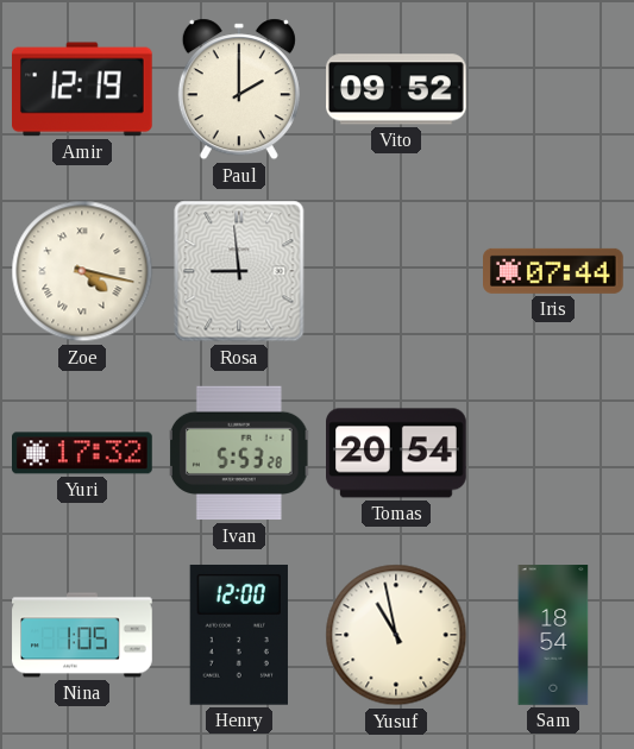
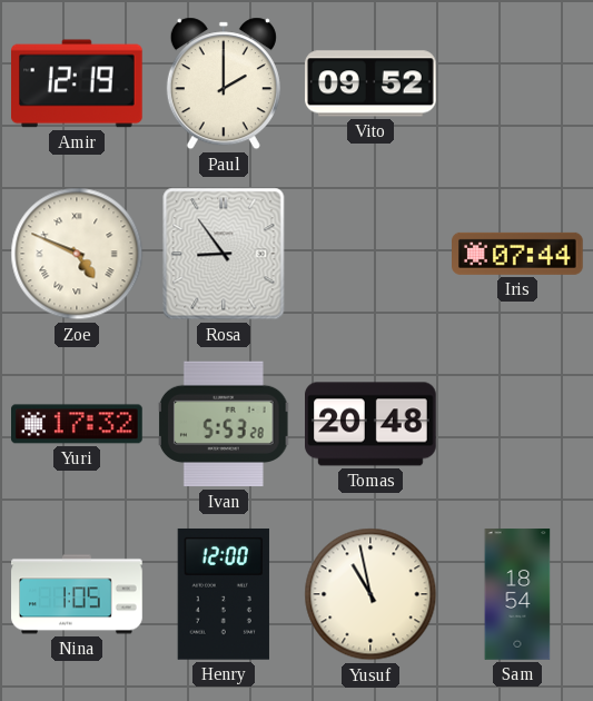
Zoe: 4:17 -> 4:49
Rosa: 8:59 -> 8:54
Tomas: 20:54 -> 20:48
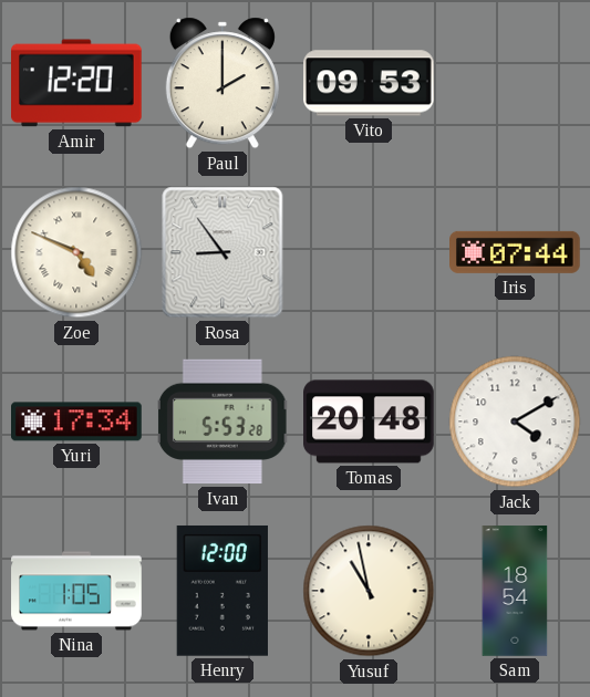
Amir: 12:19 -> 12:20
Vito: 09:52 -> 09:53
Yuri: 17:32 -> 17:34
Jack: none -> 4:10
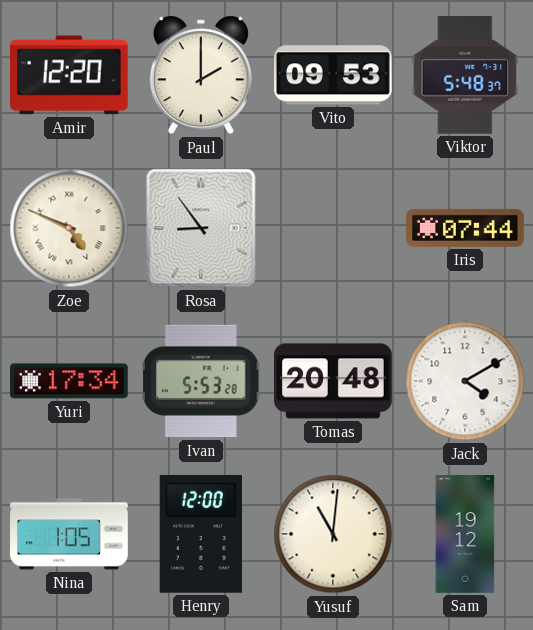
Viktor: none -> 5:48
Yusuf: 10:58 -> 11:01
Sam: 18:54 -> 19:12
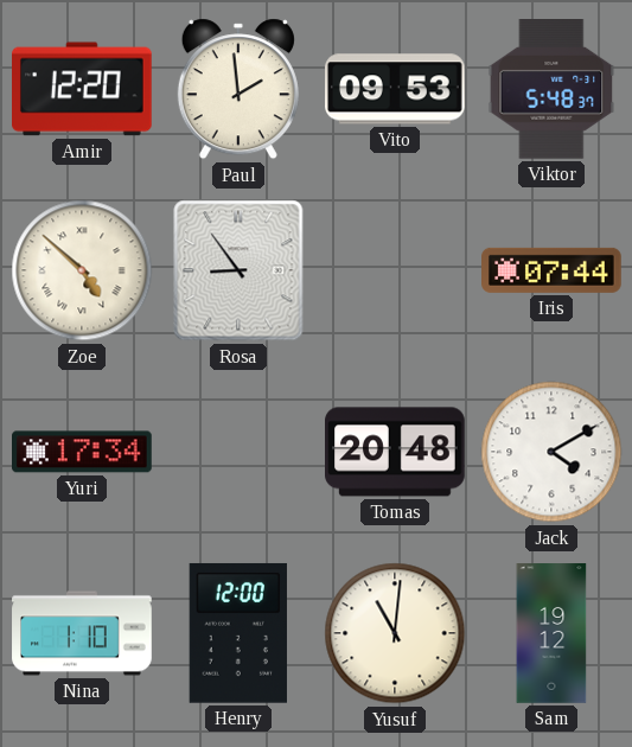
Paul: 2:00 -> 1:59
Zoe: 4:49 -> 4:52
Ivan: 5:53 -> none
Nina: 1:05 -> 1:10
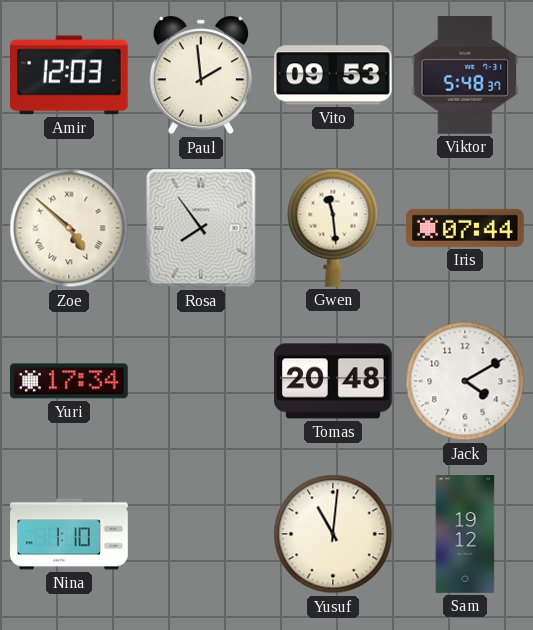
Amir: 12:20 -> 12:03
Rosa: 8:54 -> 7:54
Gwen: none -> 11:29
Henry: 12:00 -> none
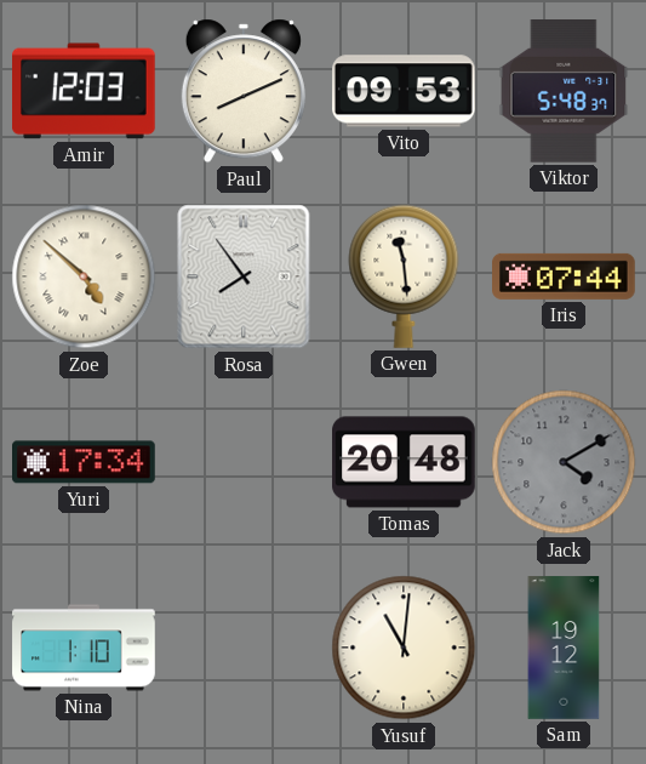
Paul: 1:59 -> 8:11
Jack dial: white -> grey
